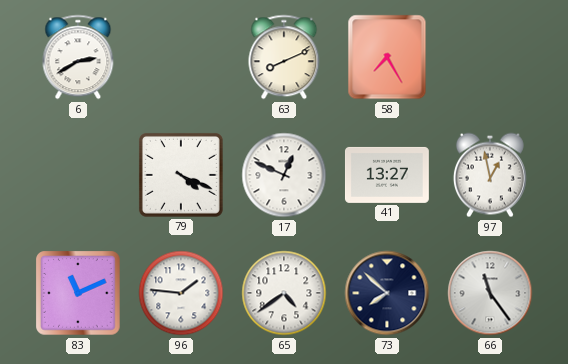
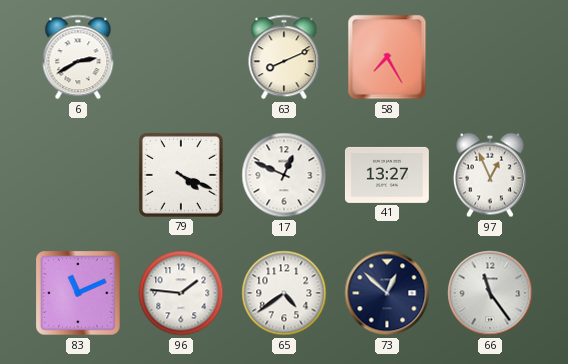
97: 12:58 -> 12:56
73: 7:52 -> 12:52
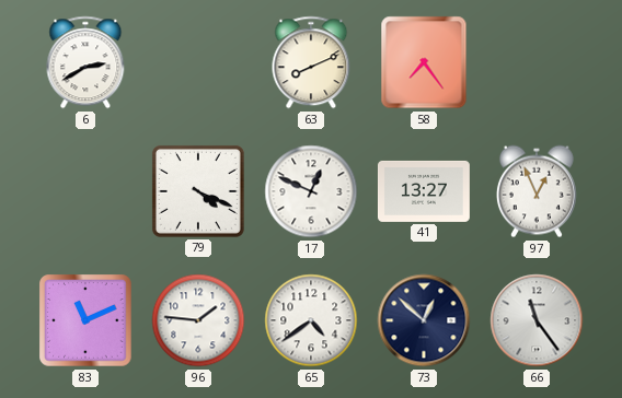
58: 7:25 -> 7:24
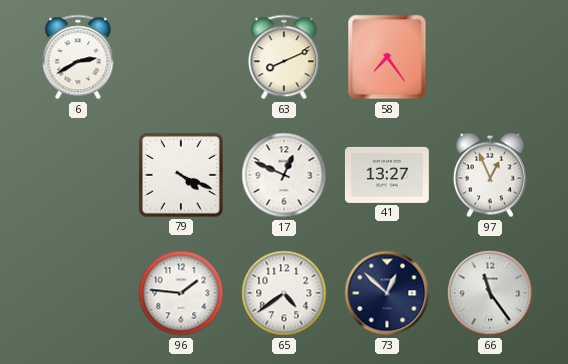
83: 11:11 -> none
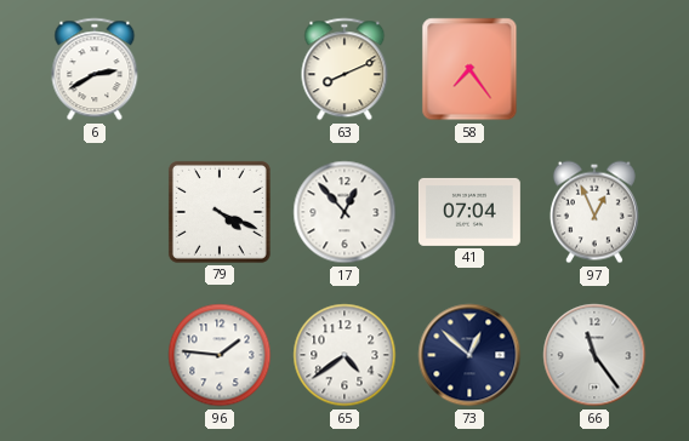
17: 12:49 -> 12:53
41: 13:27 -> 07:04
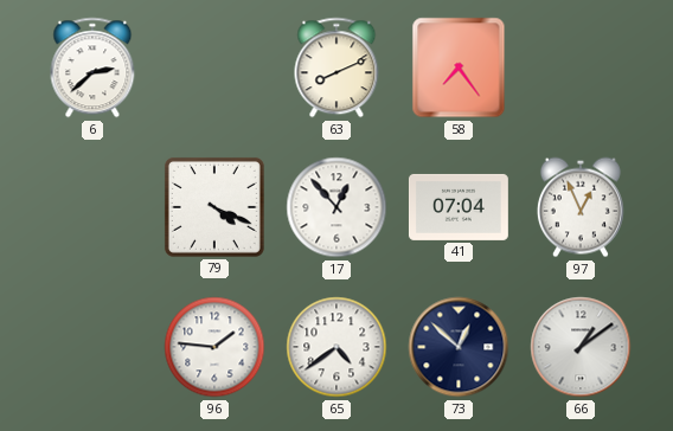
6: 2:40 -> 2:38
66: 11:24 -> 1:09
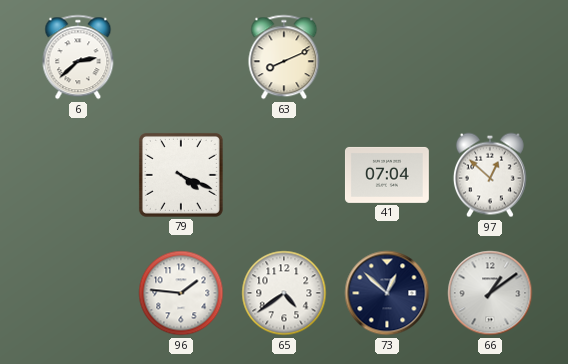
58: 7:24 -> none
17: 12:53 -> none
97: 12:56 -> 12:52
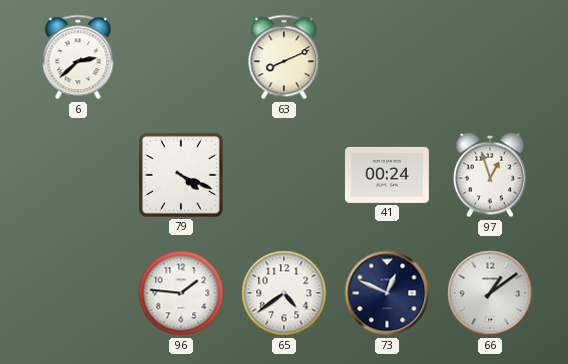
41: 07:04 -> 00:24
97: 12:52 -> 12:57
73: 12:52 -> 12:49
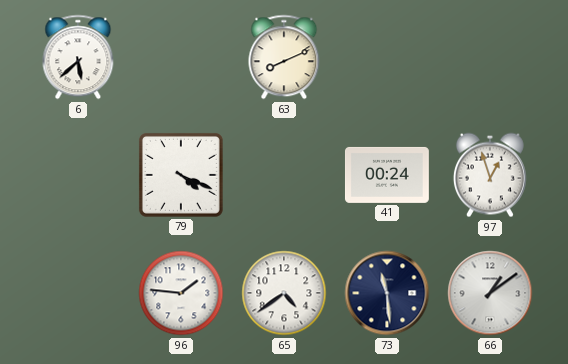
6: 2:38 -> 5:38
73: 12:49 -> 11:29
